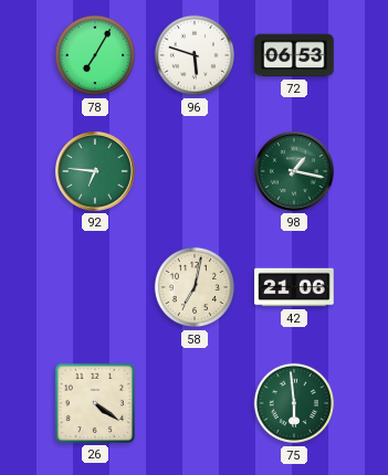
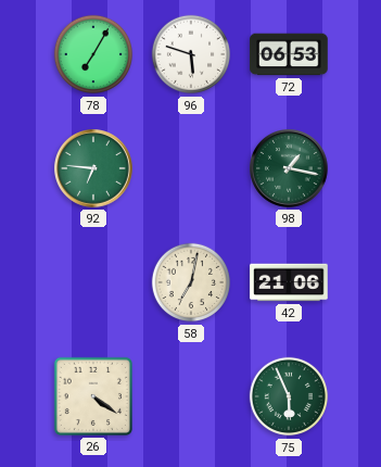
75: 5:59 -> 5:56
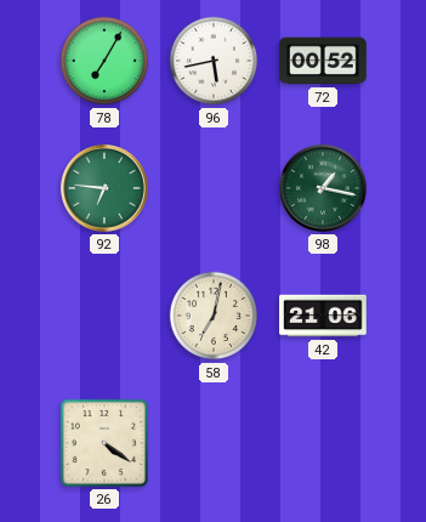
96: 5:48 -> 5:43
72: 06:53 -> 00:52
75: 5:56 -> none
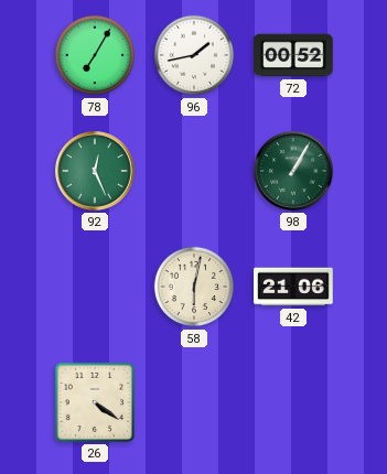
96: 5:43 -> 1:43
92: 6:46 -> 12:26
98: 1:17 -> 1:05
58: 7:02 -> 6:02
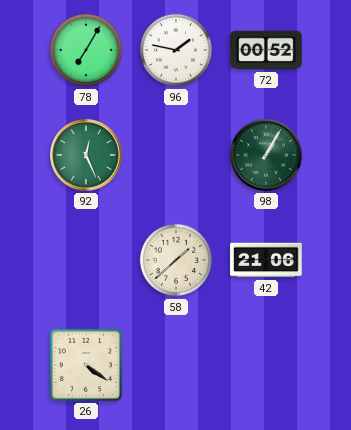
96: 1:43 -> 1:47
58: 6:02 -> 1:38
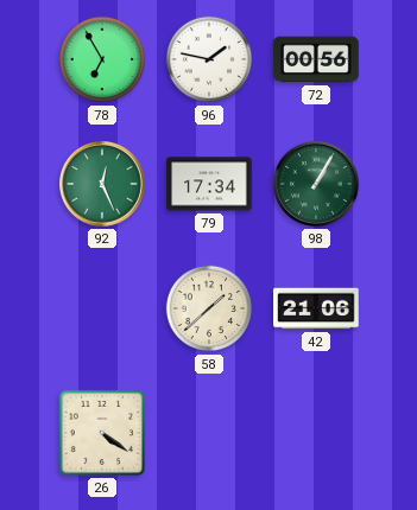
78: 7:05 -> 6:55
72: 00:52 -> 00:56
79: none -> 17:34
